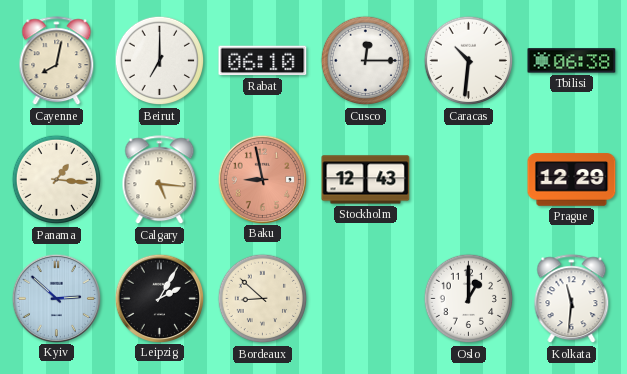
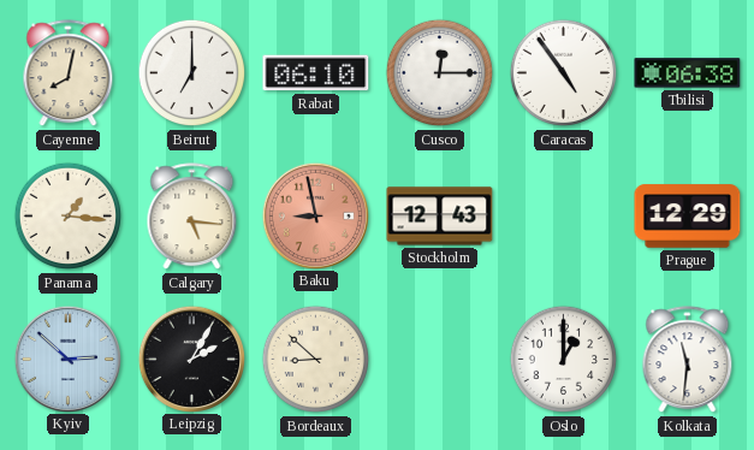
Caracas: 10:31 -> 4:54
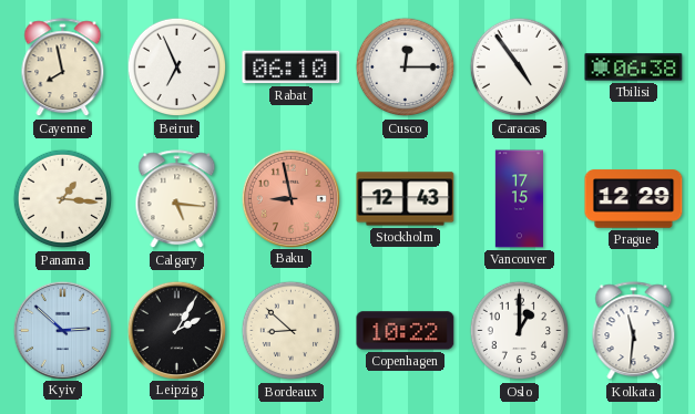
Cayenne: 8:02 -> 7:58
Beirut: 7:00 -> 6:56
Vancouver: none -> 17:15
Copenhagen: none -> 10:22
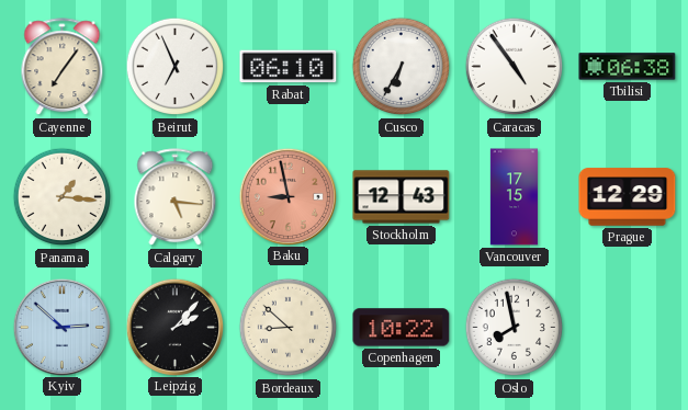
Cayenne: 7:58 -> 7:06
Cusco: 12:15 -> 6:35
Leipzig: 2:05 -> 2:07
Oslo: 1:00 -> 7:58
Kolkata: 11:31 -> none
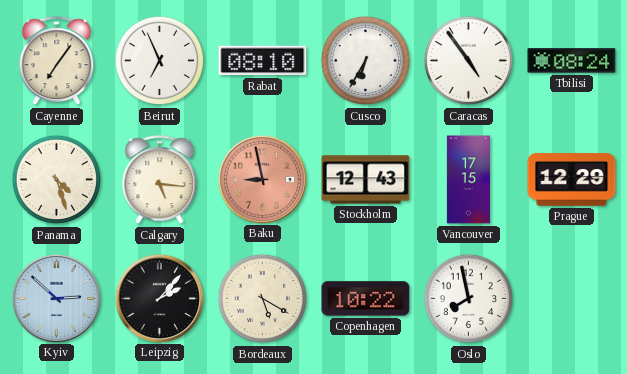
Rabat: 06:10 -> 08:10
Tbilisi: 06:38 -> 08:24
Panama: 1:16 -> 4:27
Bordeaux: 8:52 -> 5:20
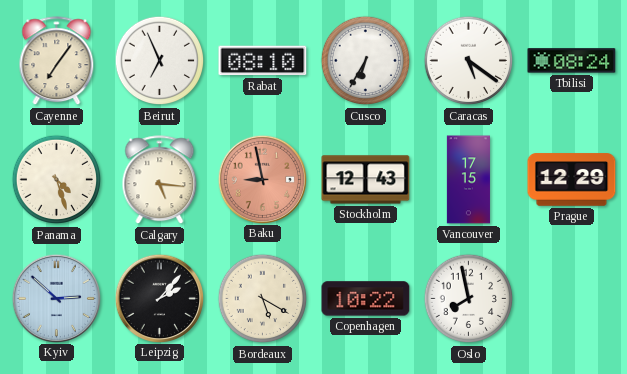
Caracas: 4:54 -> 5:21
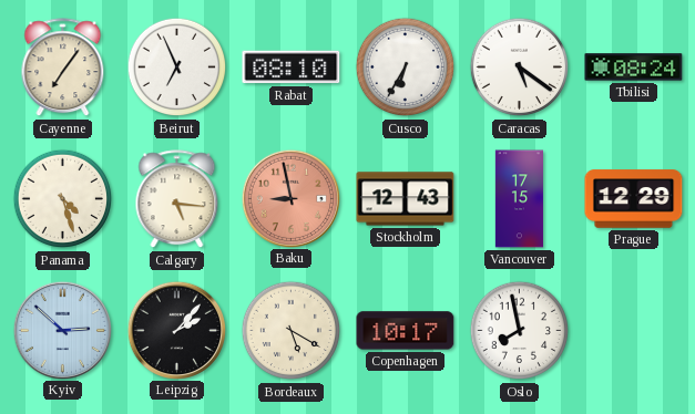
Copenhagen: 10:22 -> 10:17
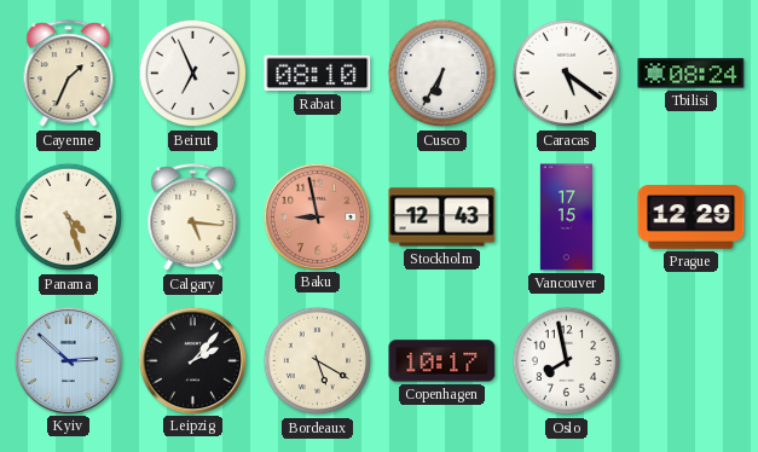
Cayenne: 7:06 -> 1:34
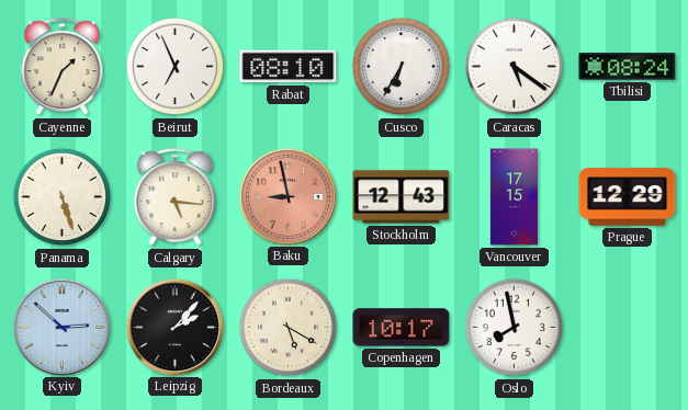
Panama: 4:27 -> 5:27
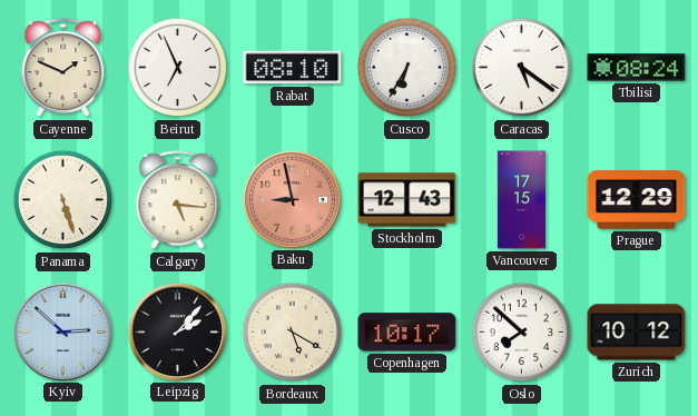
Cayenne: 1:34 -> 1:49
Oslo: 7:58 -> 7:52
Zurich: none -> 10:12
